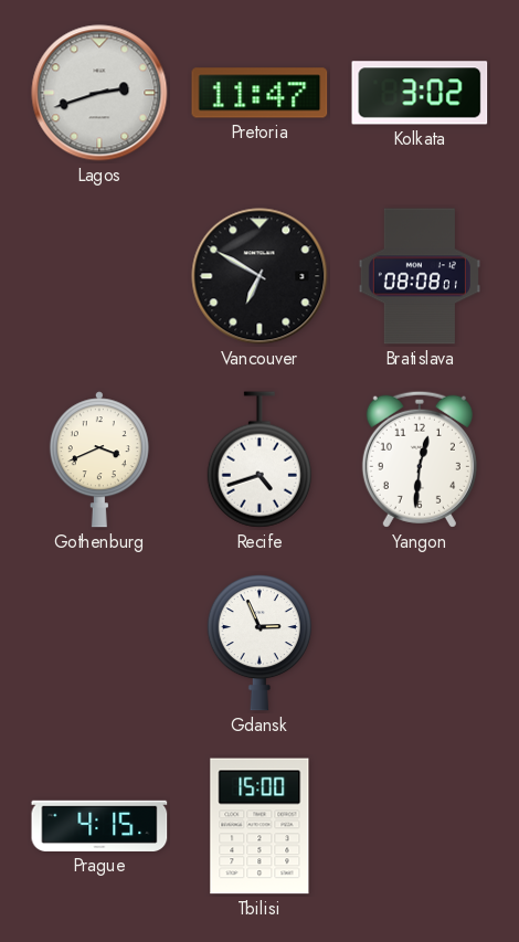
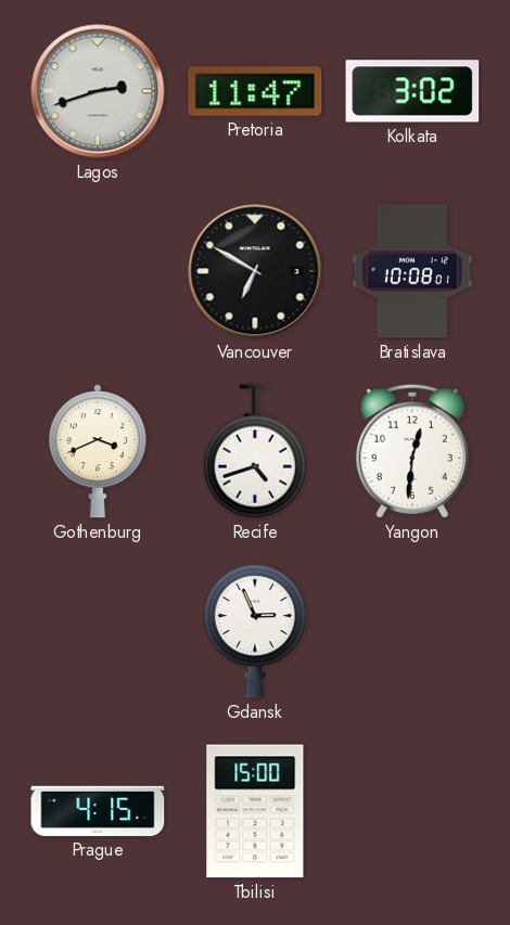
Bratislava: 08:08 -> 10:08
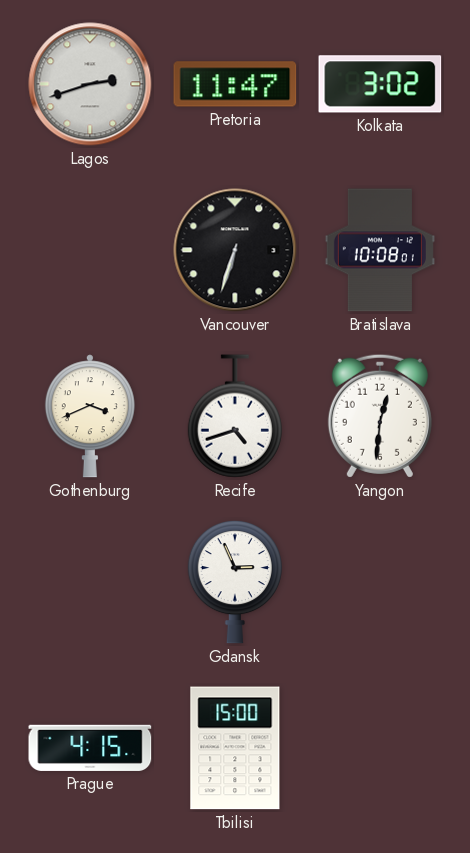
Vancouver: 6:50 -> 6:33
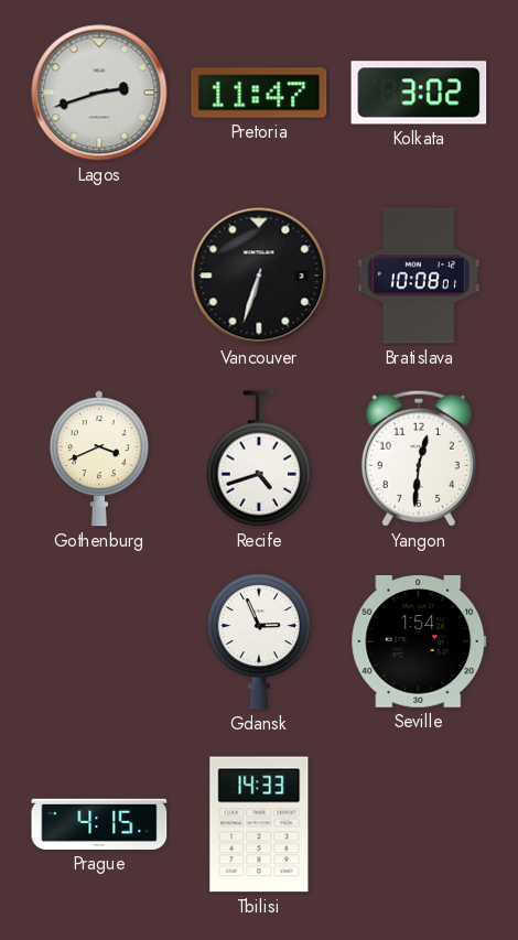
Seville: none -> 1:54
Tbilisi: 15:00 -> 14:33
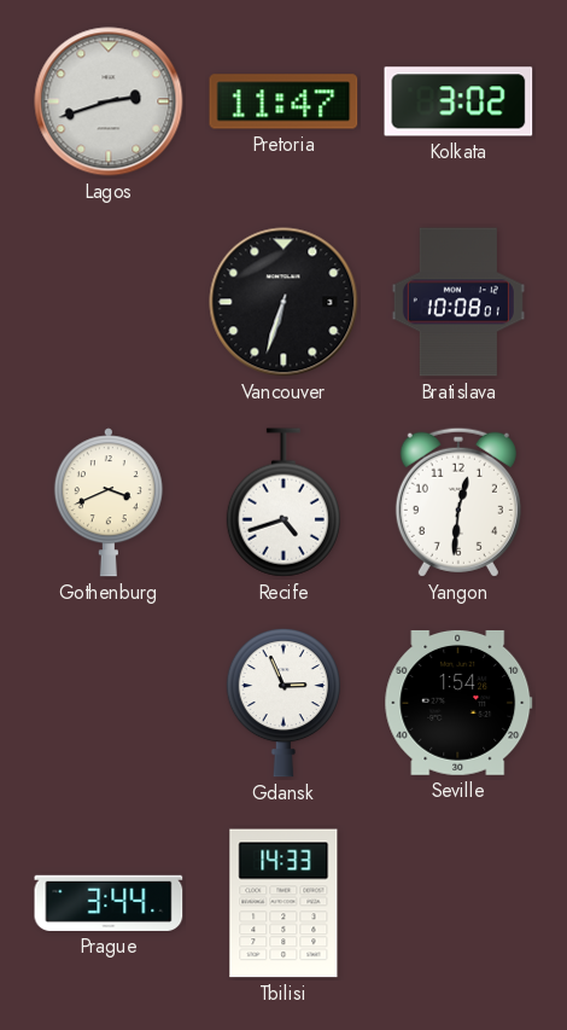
Prague: 4:15 -> 3:44
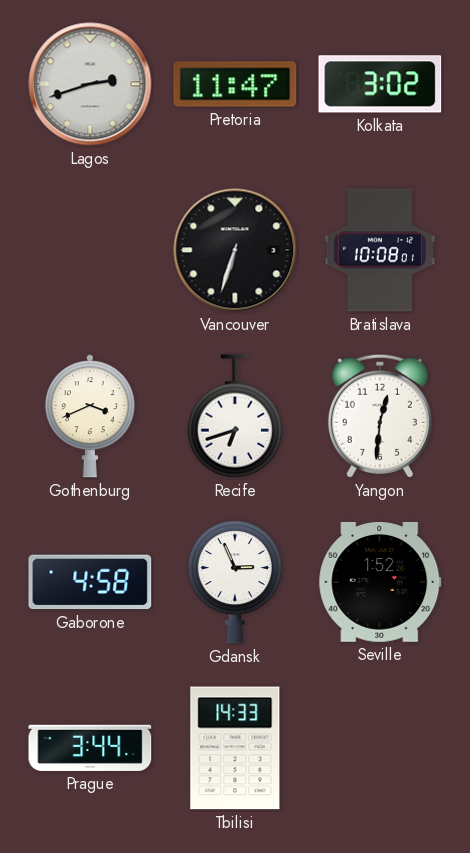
Recife: 4:42 -> 6:42
Gaborone: none -> 4:58
Seville: 1:54 -> 1:52
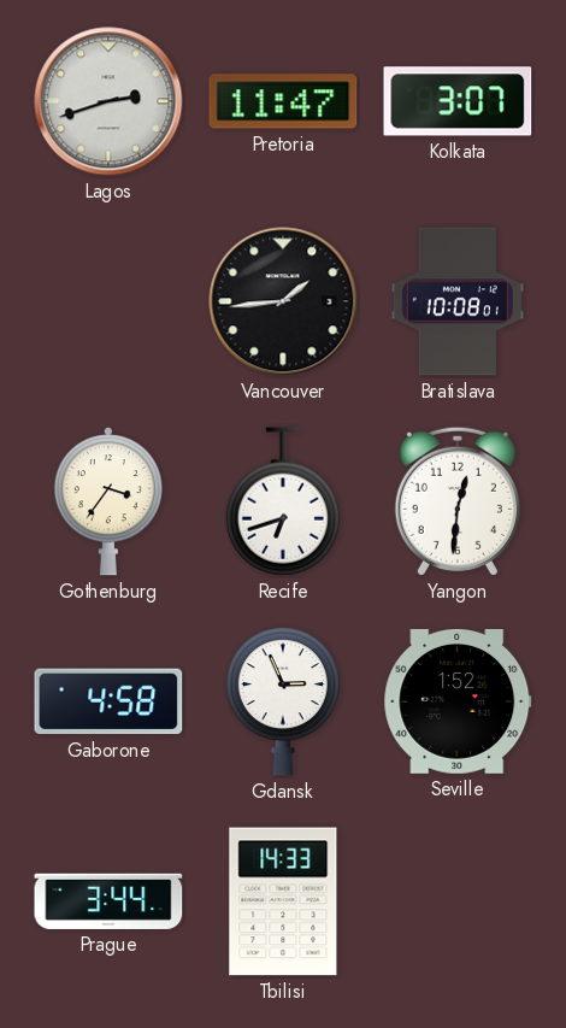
Kolkata: 3:02 -> 3:07
Vancouver: 6:33 -> 1:44
Gothenburg: 3:41 -> 3:36
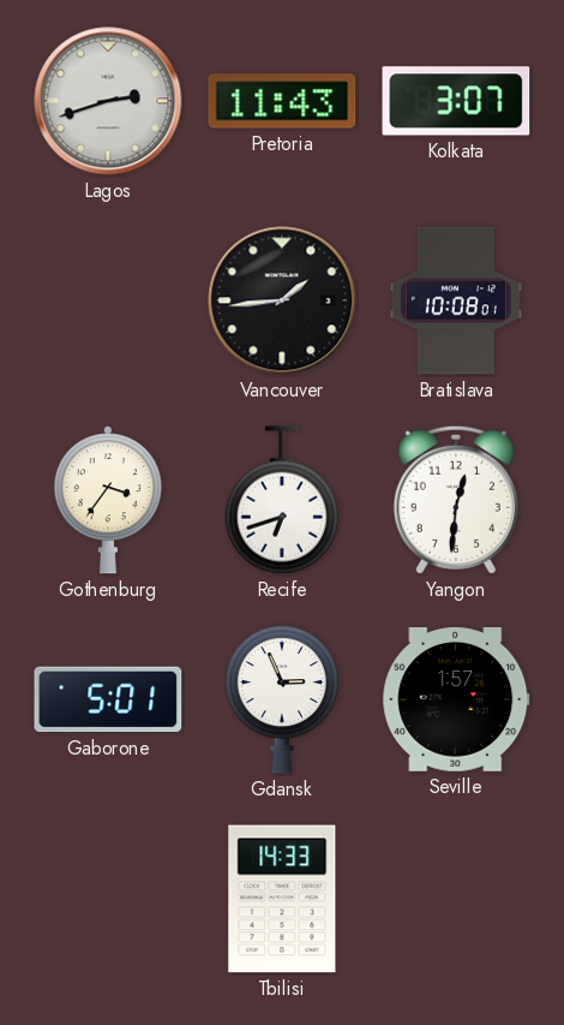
Pretoria: 11:47 -> 11:43
Gaborone: 4:58 -> 5:01
Seville: 1:52 -> 1:57
Prague: 3:44 -> none
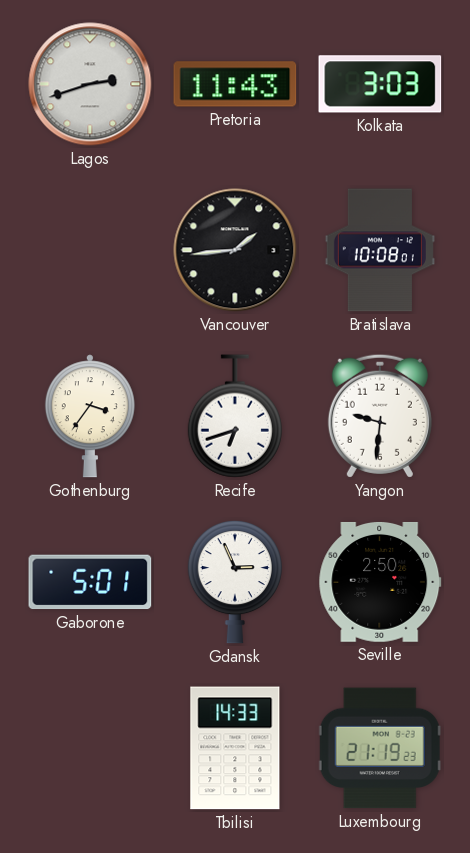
Kolkata: 3:07 -> 3:03
Yangon: 12:31 -> 9:31
Seville: 1:57 -> 2:50
Luxembourg: none -> 21:19
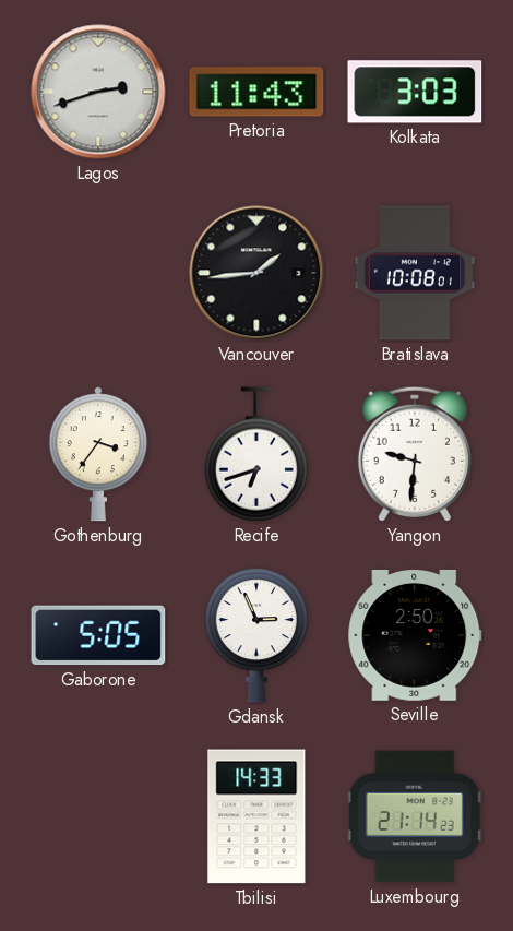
Gaborone: 5:01 -> 5:05
Luxembourg: 21:19 -> 21:14
